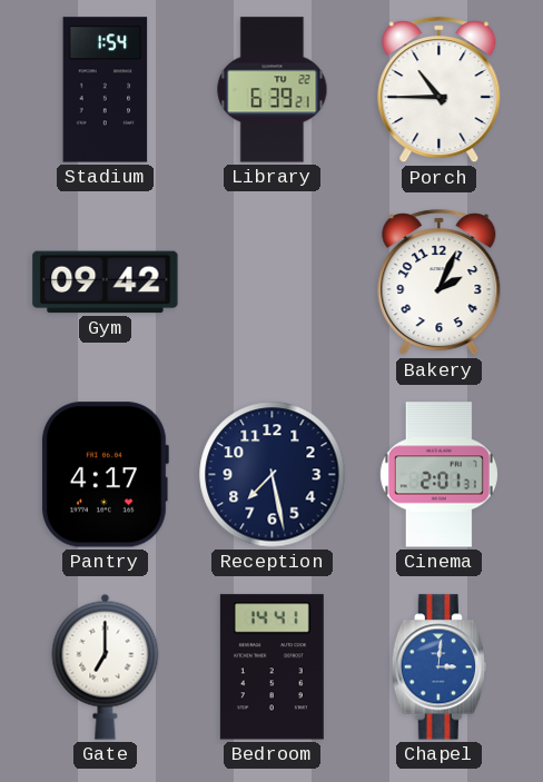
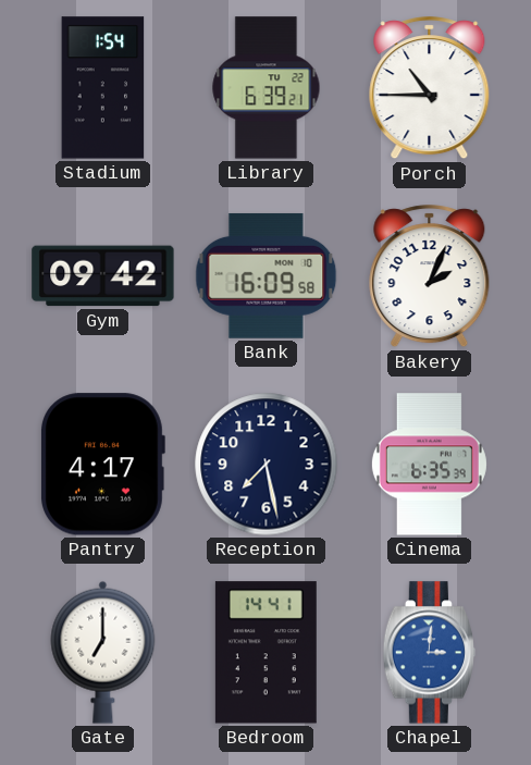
Bank: none -> 16:09
Cinema: 2:01 -> 6:35
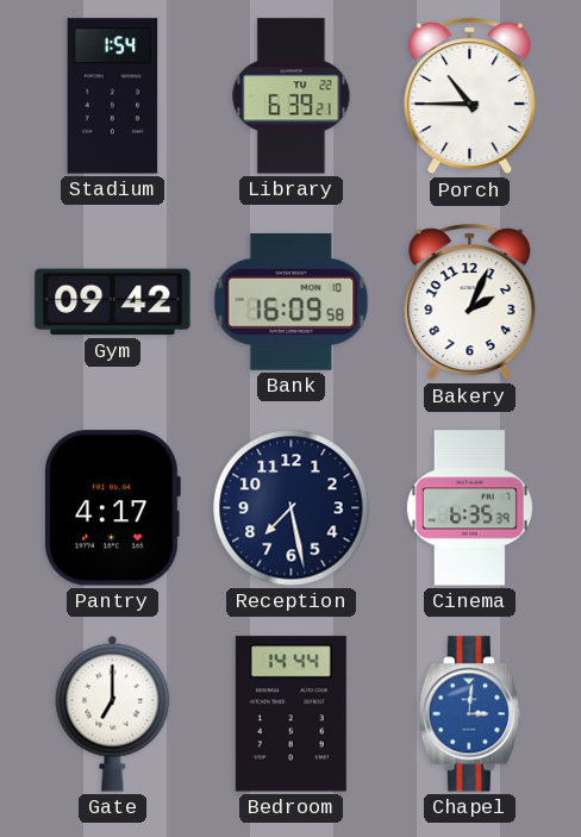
Bedroom: 14:41 -> 14:44
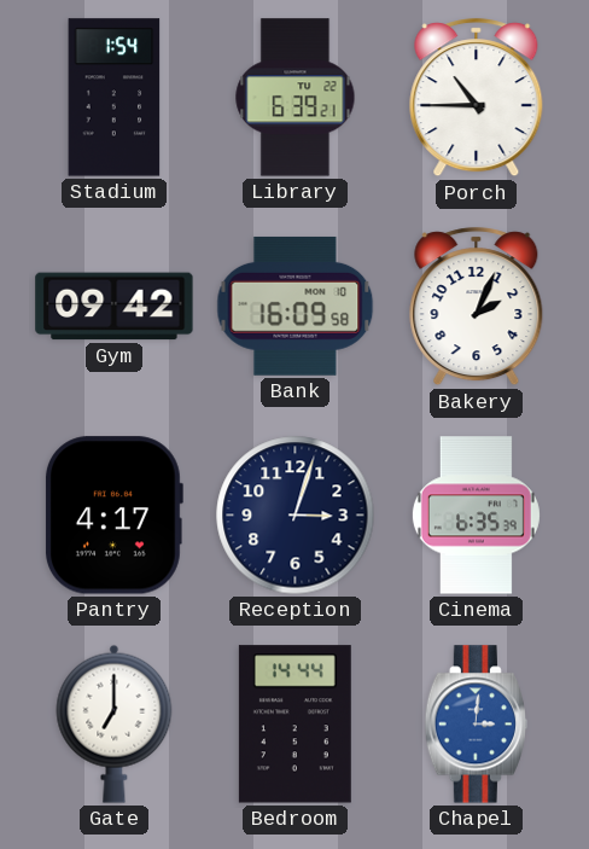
Reception: 7:28 -> 3:03
